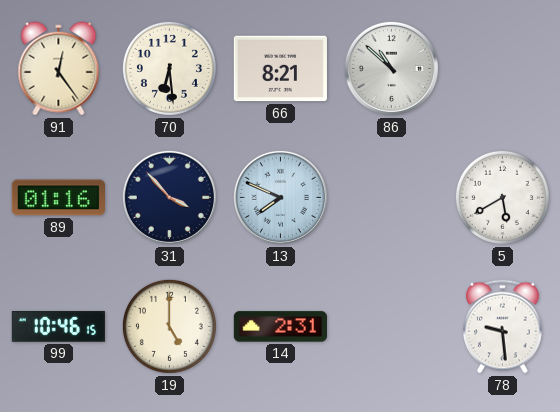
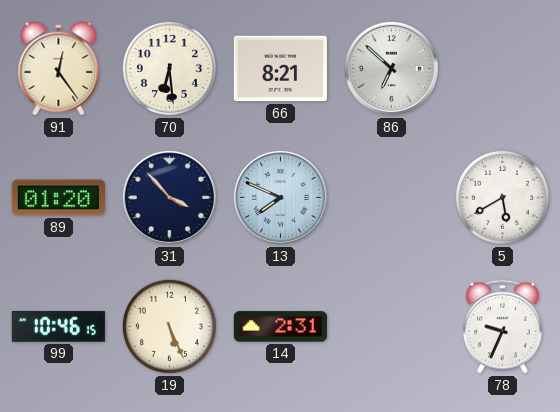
86: 10:52 -> 6:52
89: 01:16 -> 01:20
19: 5:00 -> 5:26
78: 9:29 -> 9:34
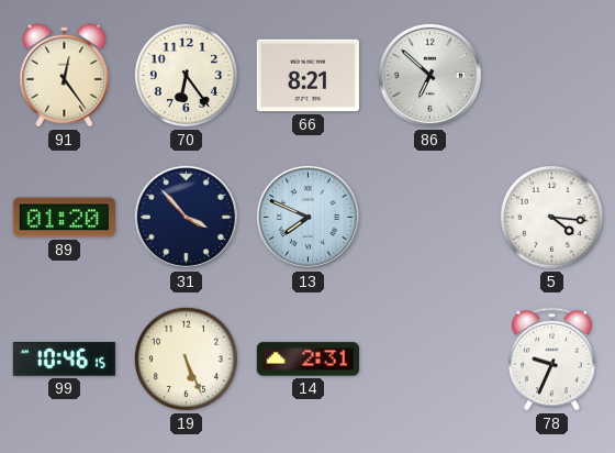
70: 6:29 -> 6:24
5: 5:40 -> 4:16
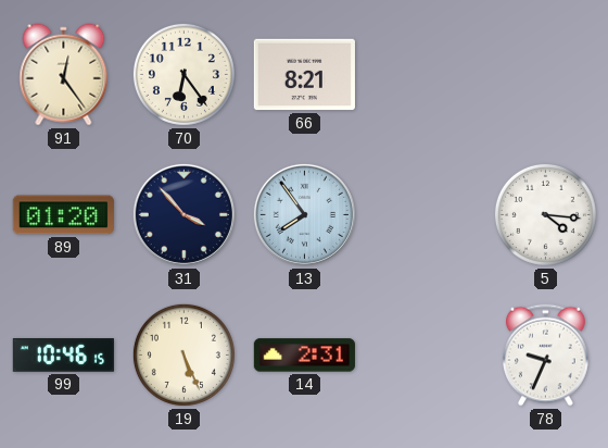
86: 6:52 -> none
13: 7:49 -> 7:54
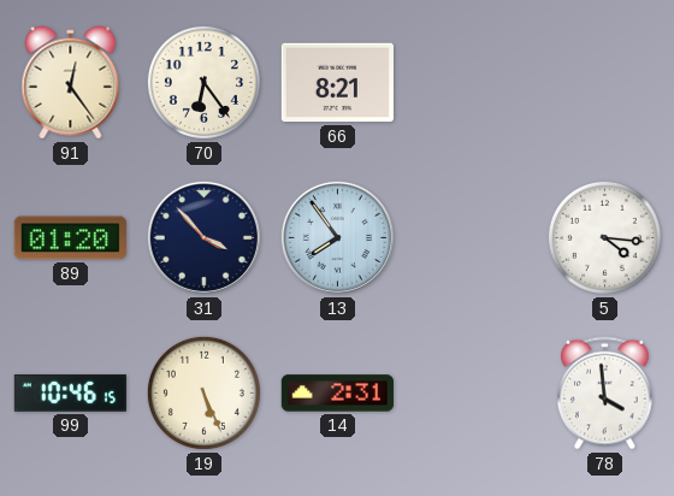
78: 9:34 -> 3:59
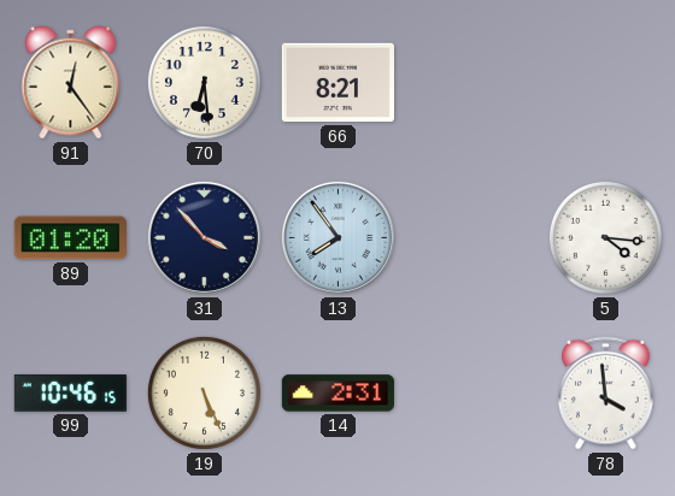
70: 6:24 -> 6:29
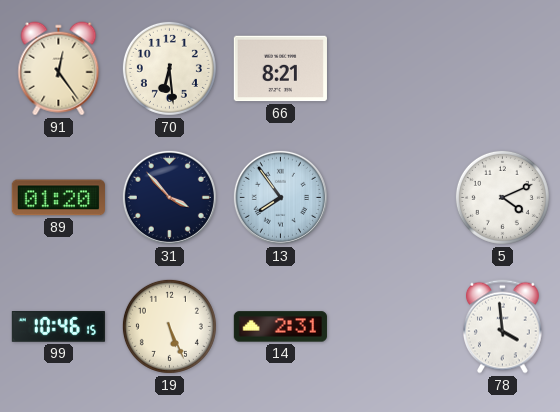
5: 4:16 -> 4:11
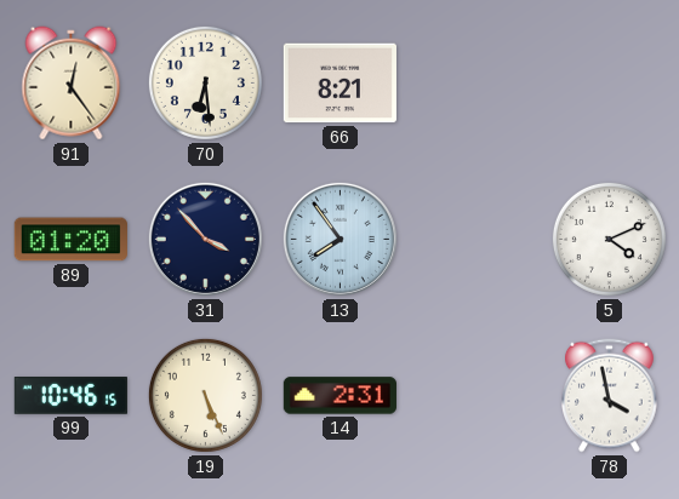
78: 3:59 -> 3:58
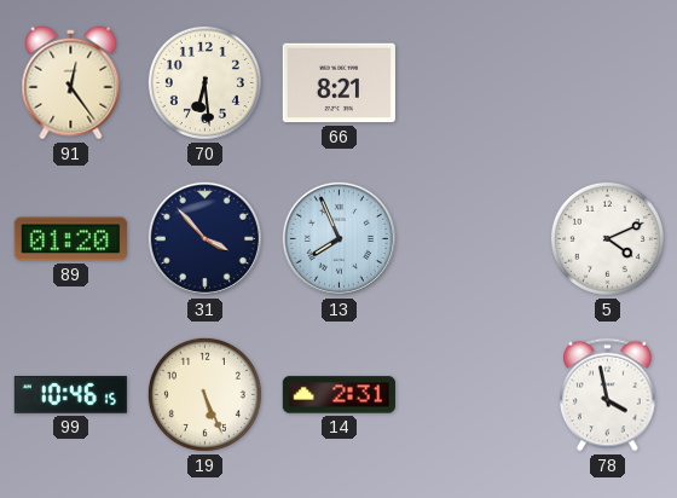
13: 7:54 -> 7:56
